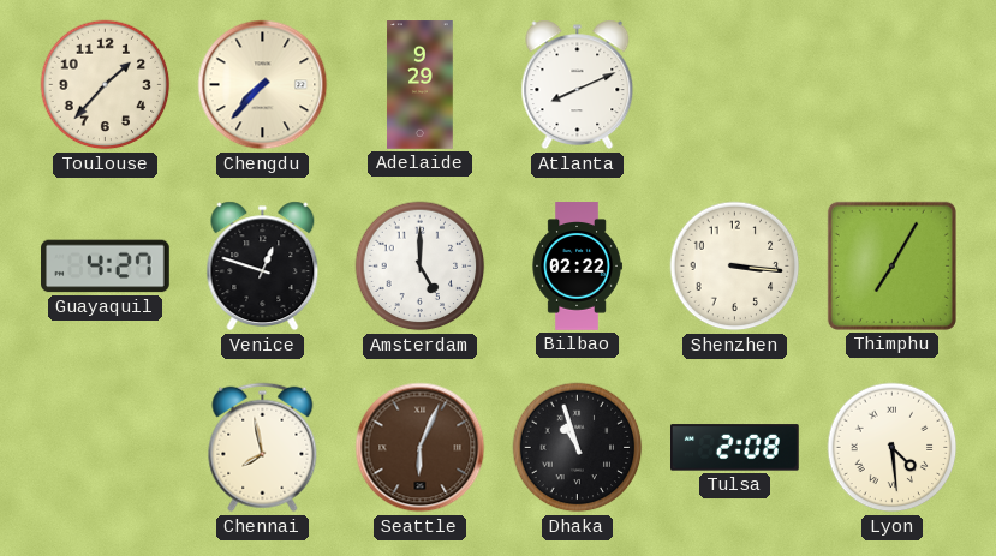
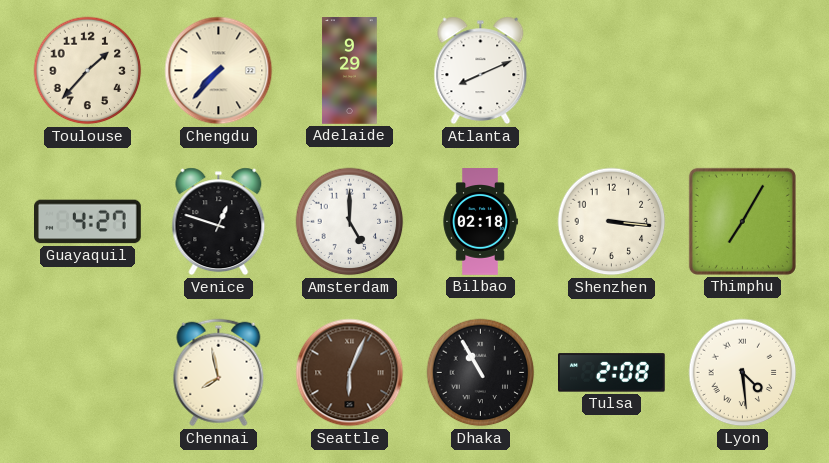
Bilbao: 02:22 -> 02:18
Dhaka: 10:57 -> 10:55
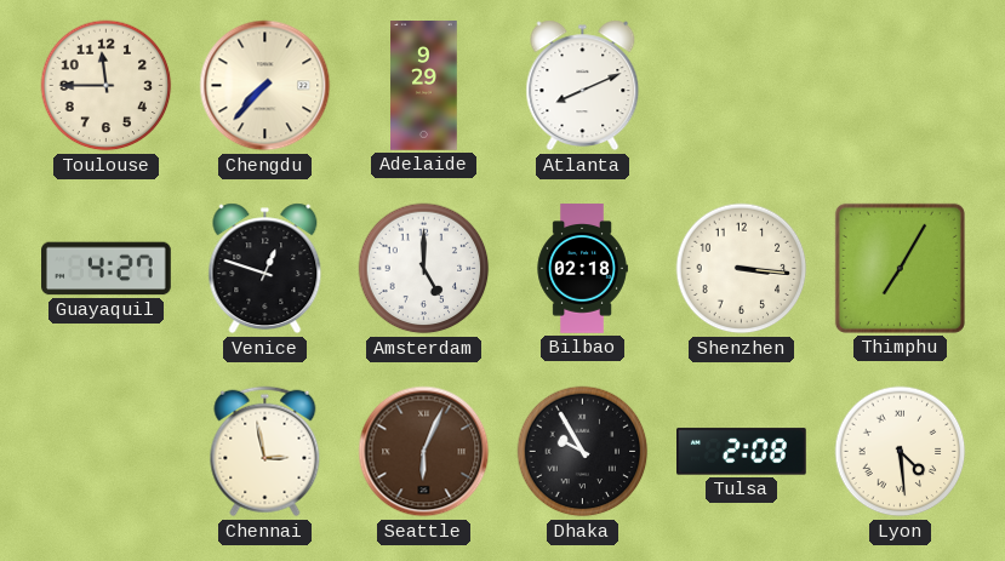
Toulouse: 1:37 -> 11:45
Chennai: 7:58 -> 2:58
Dhaka: 10:55 -> 9:55
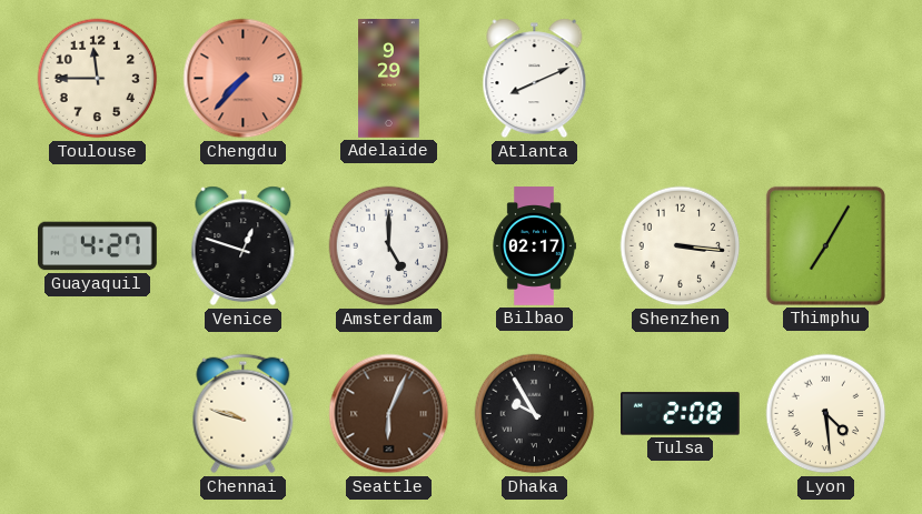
Chengdu dial: cream -> salmon
Bilbao: 02:18 -> 02:17
Chennai: 2:58 -> 9:48
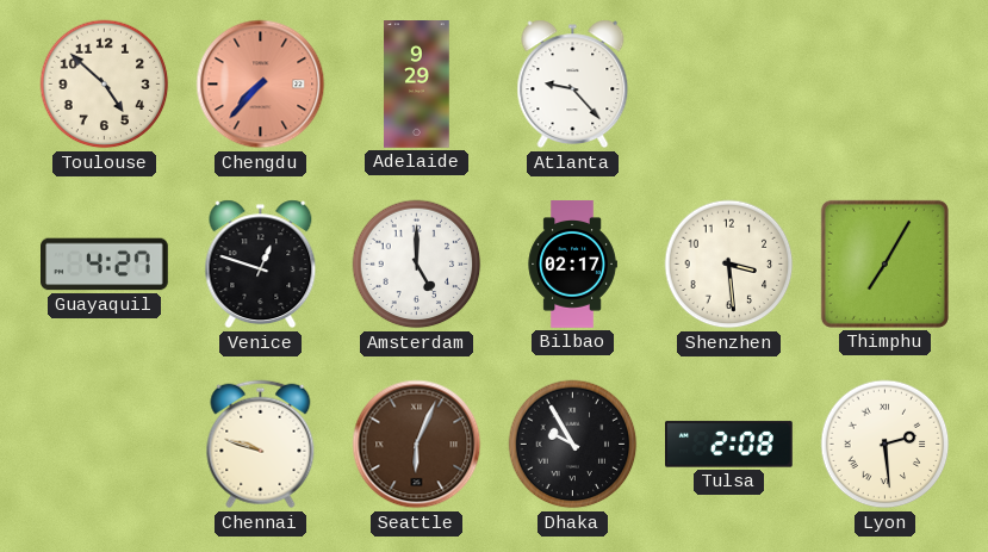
Toulouse: 11:45 -> 4:52
Atlanta: 8:11 -> 9:23
Shenzhen: 3:16 -> 3:29
Lyon: 4:29 -> 2:29
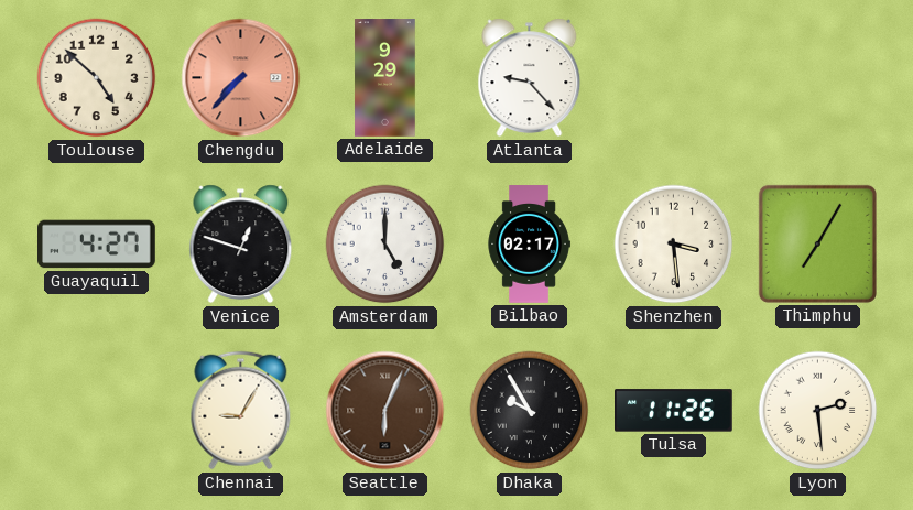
Chennai: 9:48 -> 9:05
Tulsa: 2:08 -> 11:26
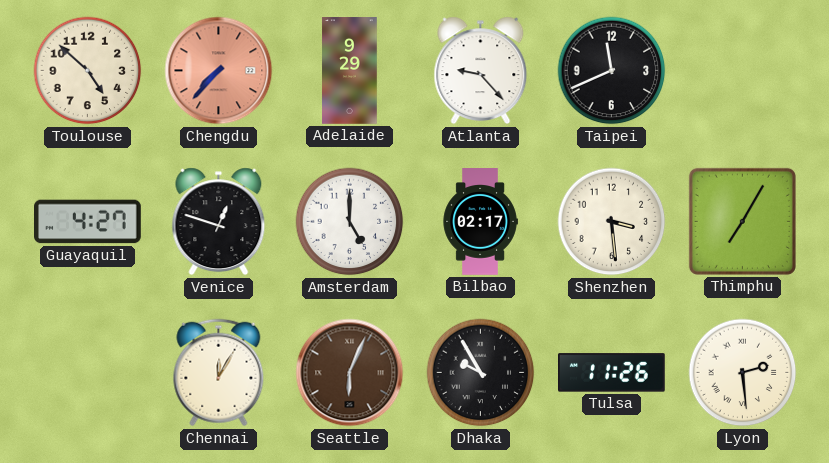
Taipei: none -> 11:41
Chennai: 9:05 -> 12:05
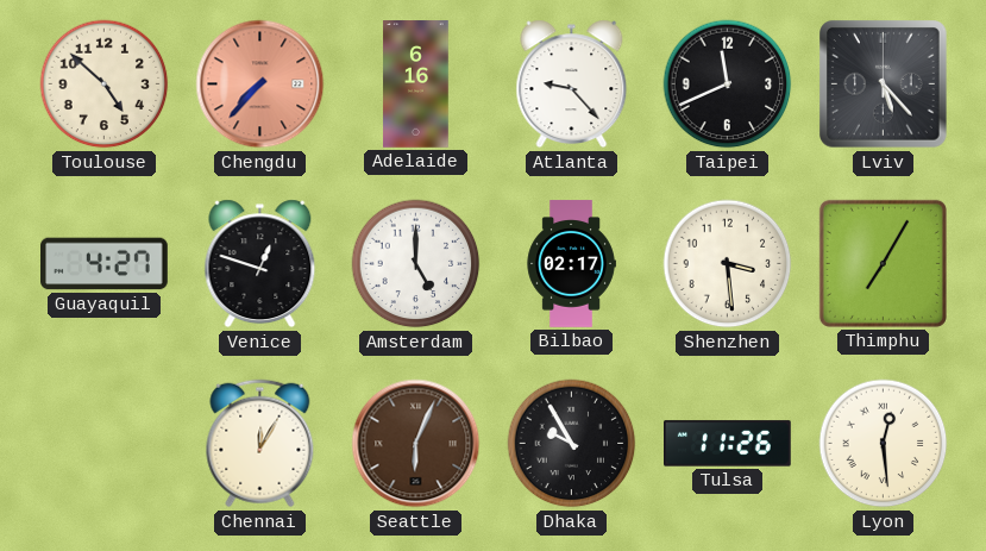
Adelaide: 9:29 -> 6:16
Lviv: none -> 5:23
Lyon: 2:29 -> 12:29
